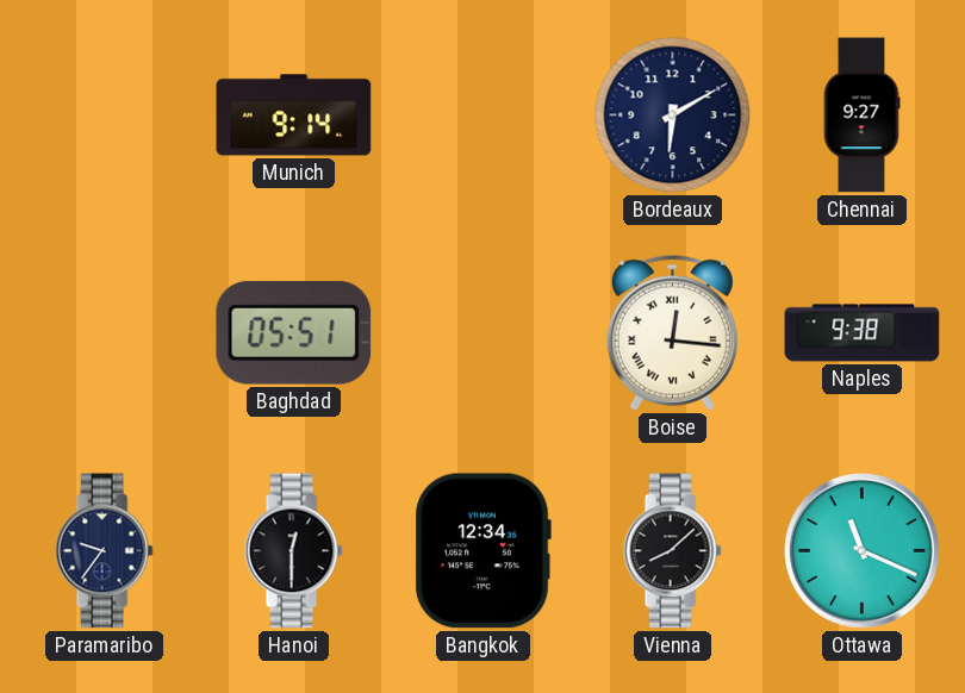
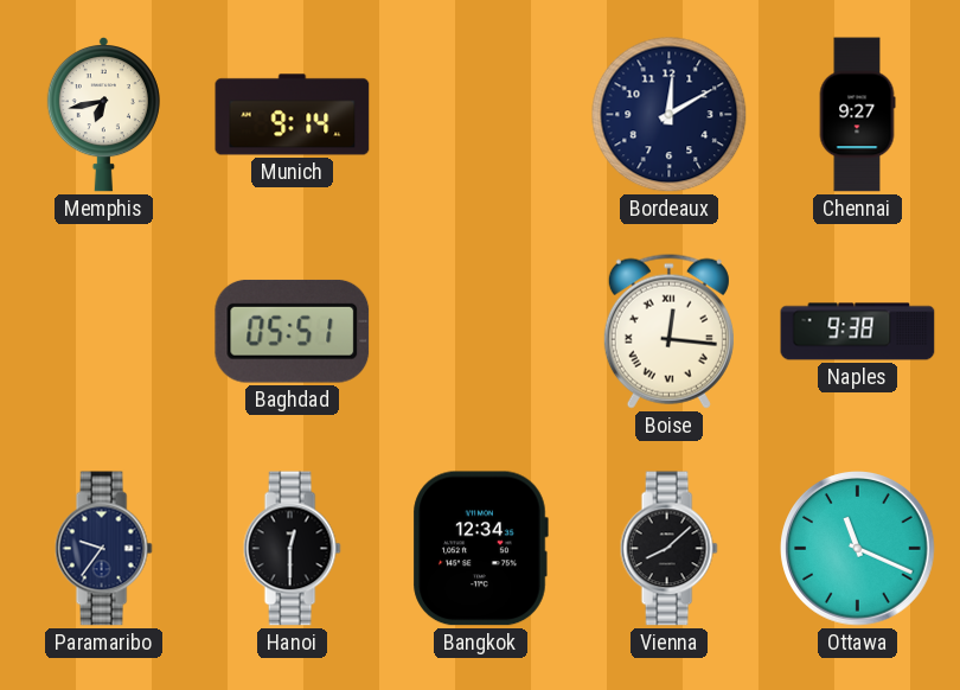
Memphis: none -> 6:43
Bordeaux: 6:10 -> 12:10
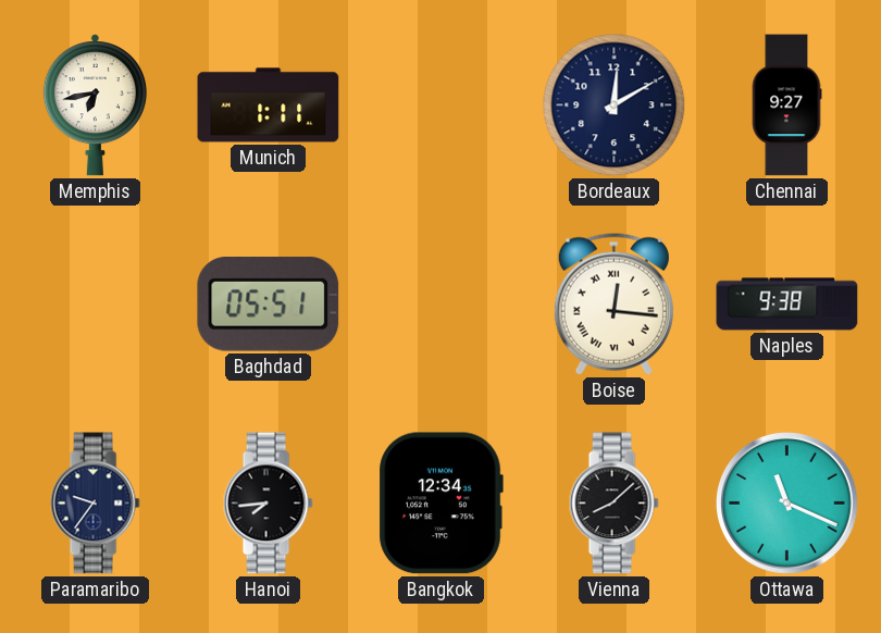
Munich: 9:14 -> 1:11
Hanoi: 12:30 -> 7:44
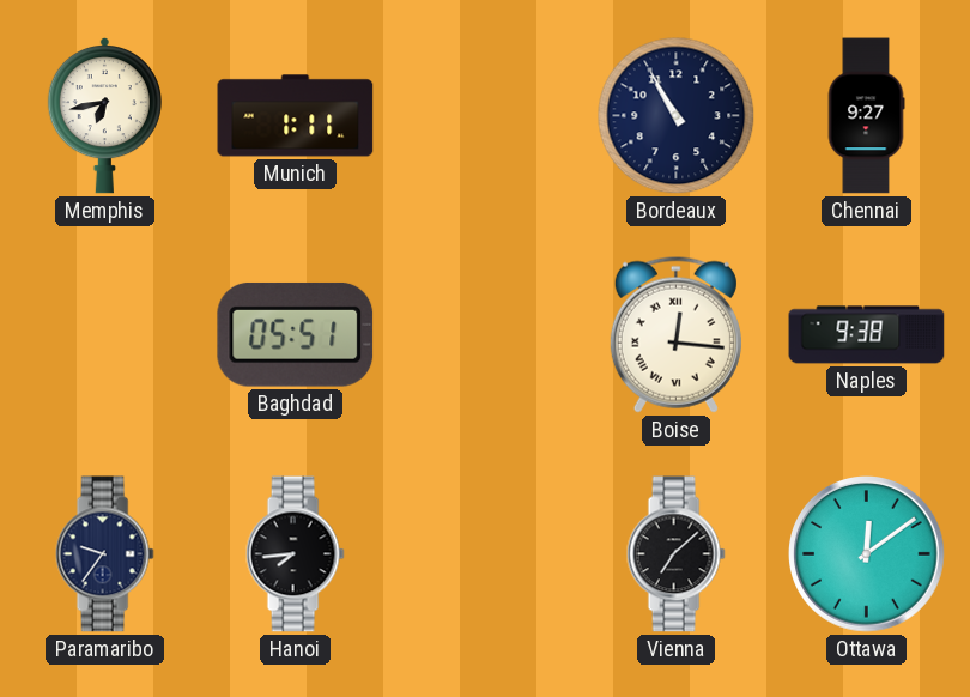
Bordeaux: 12:10 -> 10:55
Bangkok: 12:34 -> none
Vienna: 8:08 -> 7:08
Ottawa: 11:19 -> 12:09
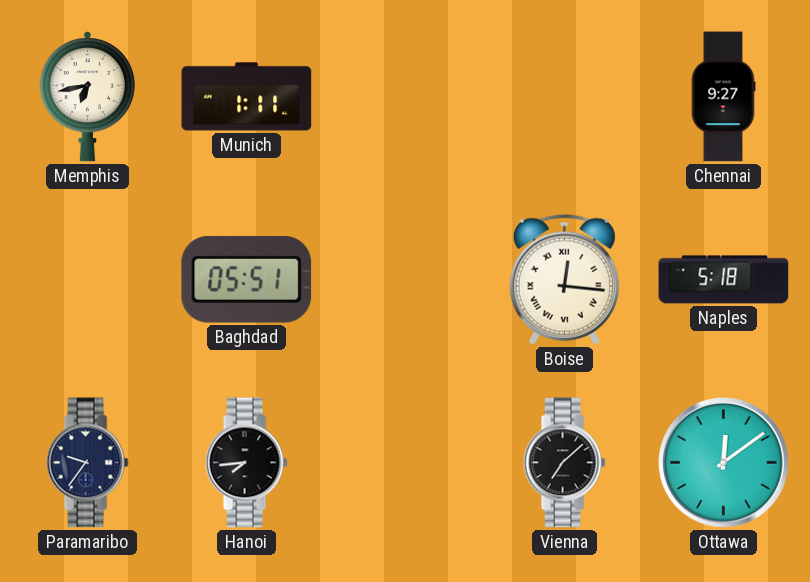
Bordeaux: 10:55 -> none
Naples: 9:38 -> 5:18
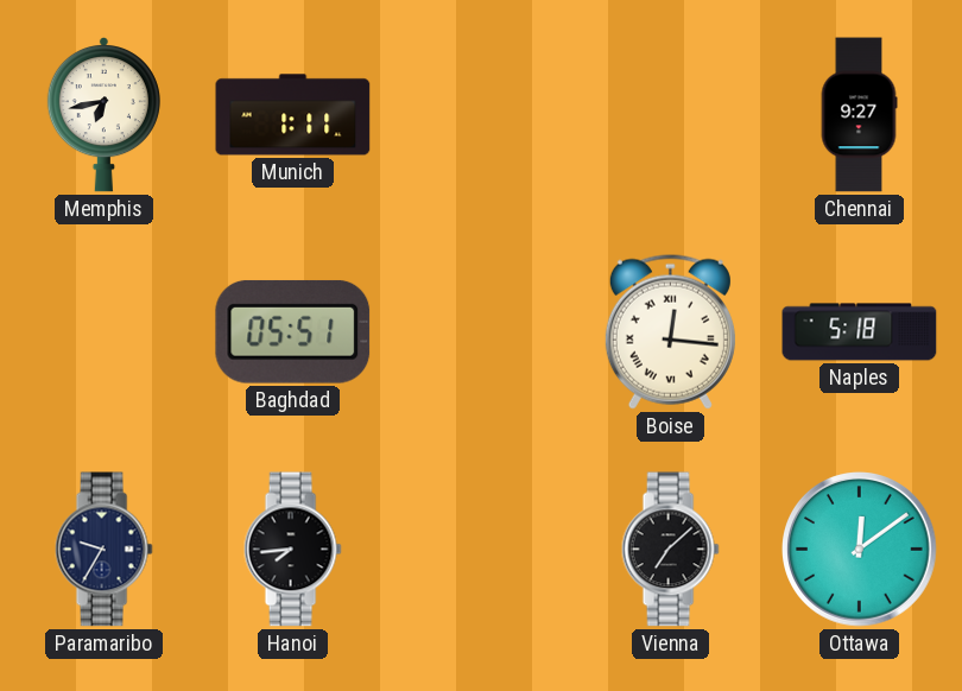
Paramaribo: 9:36 -> 9:35
